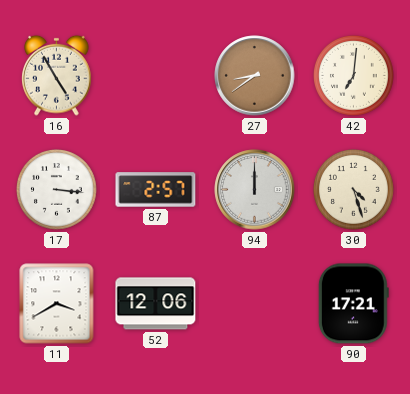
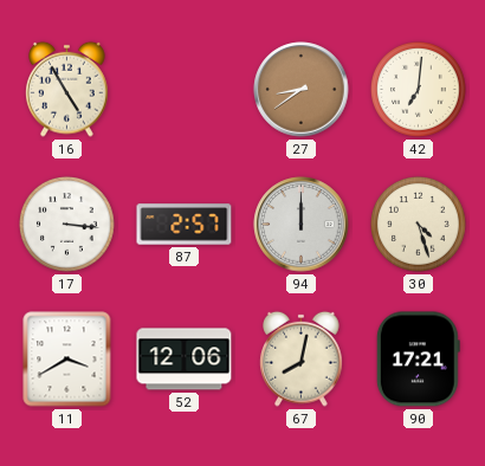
67: none -> 8:02
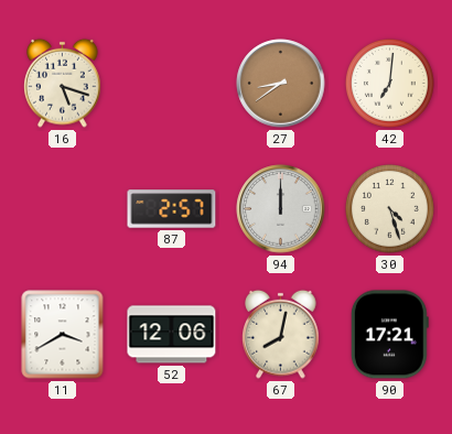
16: 4:55 -> 5:18
17: 3:16 -> none
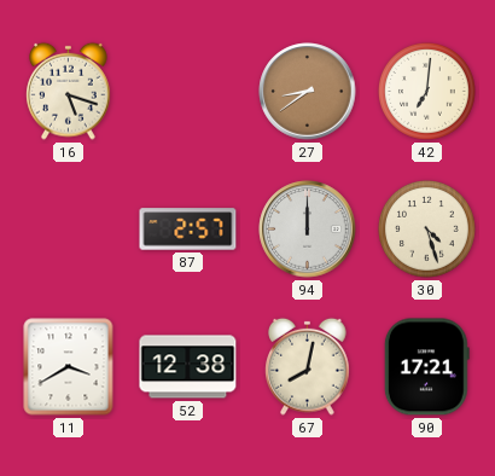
52: 12:06 -> 12:38
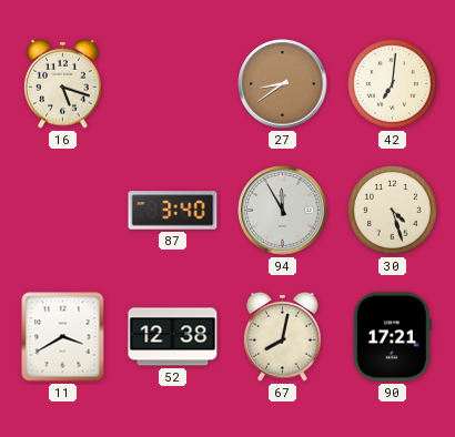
87: 2:57 -> 3:40
94: 12:00 -> 11:55
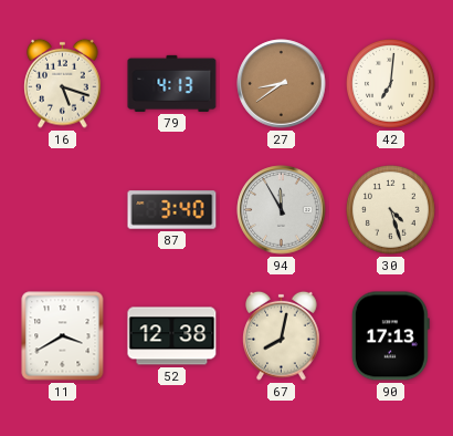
79: none -> 4:13
90: 17:21 -> 17:13
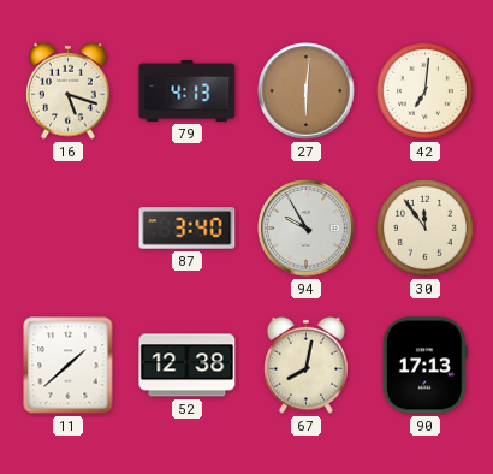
27: 8:39 -> 6:01
94: 11:55 -> 9:55
30: 4:27 -> 11:54
11: 3:40 -> 1:38
